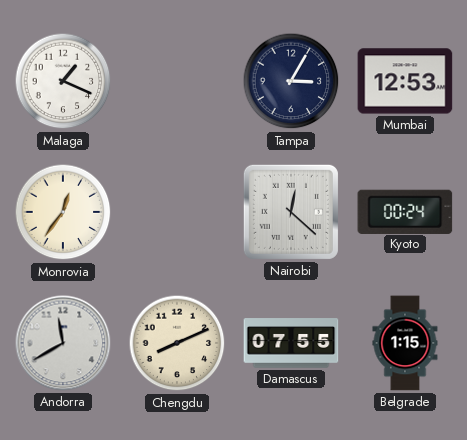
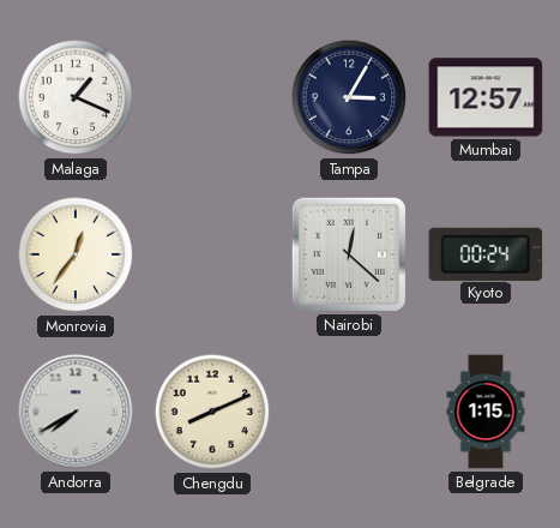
Mumbai: 12:53 -> 12:57
Andorra: 11:40 -> 7:40
Damascus: 07:55 -> none
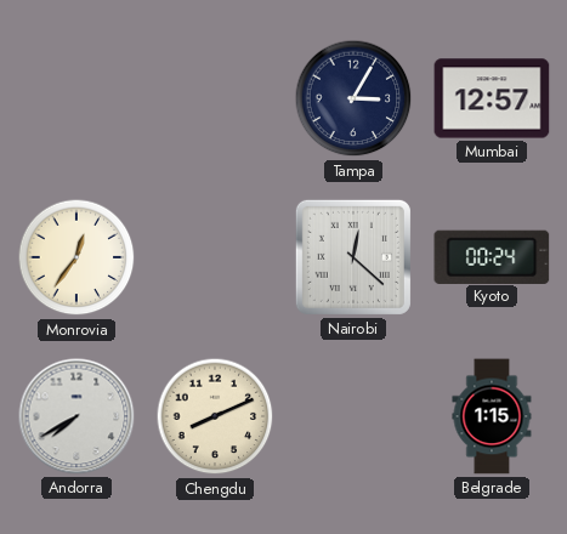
Malaga: 1:19 -> none
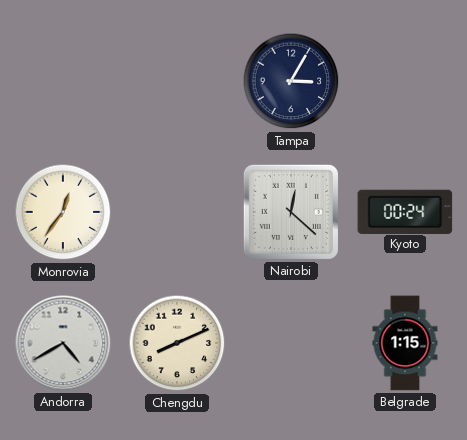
Mumbai: 12:57 -> none
Andorra: 7:40 -> 4:40
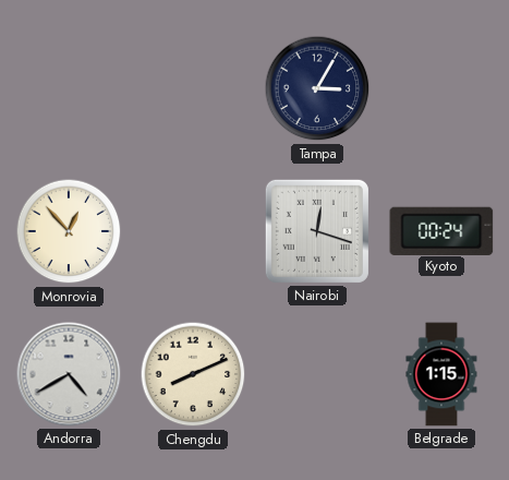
Monrovia: 12:36 -> 12:53
Nairobi: 12:22 -> 12:18
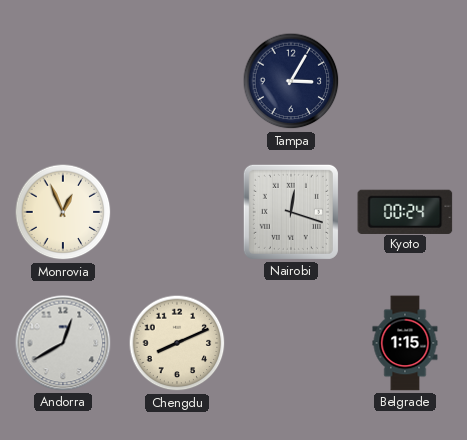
Monrovia: 12:53 -> 12:56
Andorra: 4:40 -> 12:40
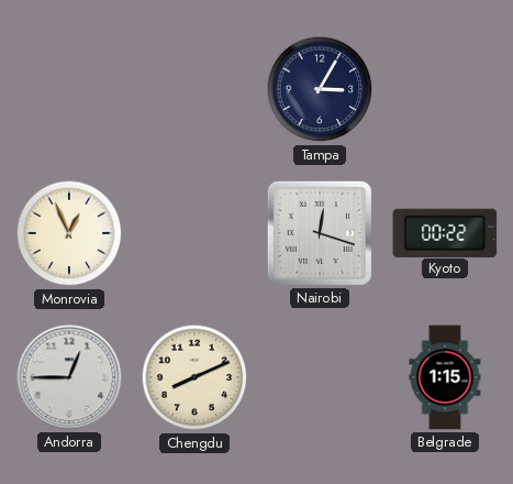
Kyoto: 00:24 -> 00:22
Andorra: 12:40 -> 12:45
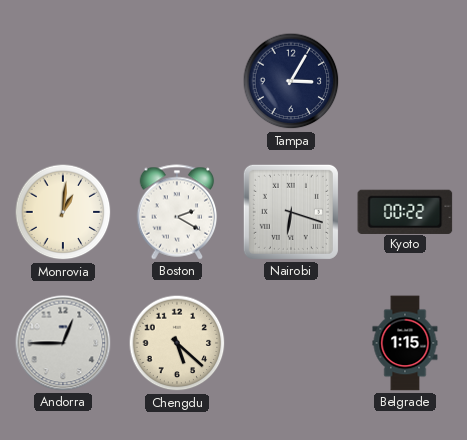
Monrovia: 12:56 -> 1:01
Boston: none -> 2:20
Nairobi: 12:18 -> 6:18
Chengdu: 8:11 -> 5:22
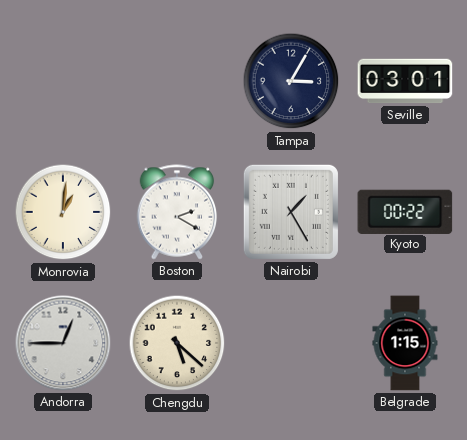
Seville: none -> 03:01
Nairobi: 6:18 -> 1:25
